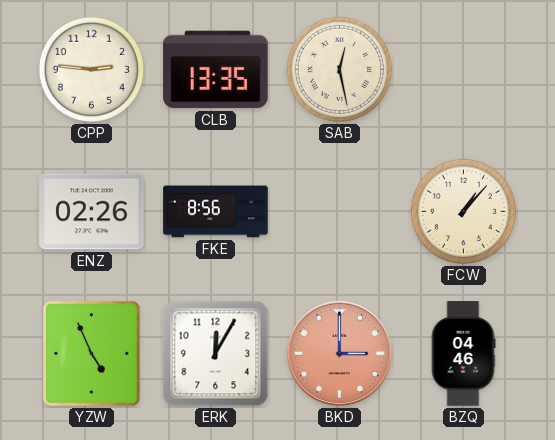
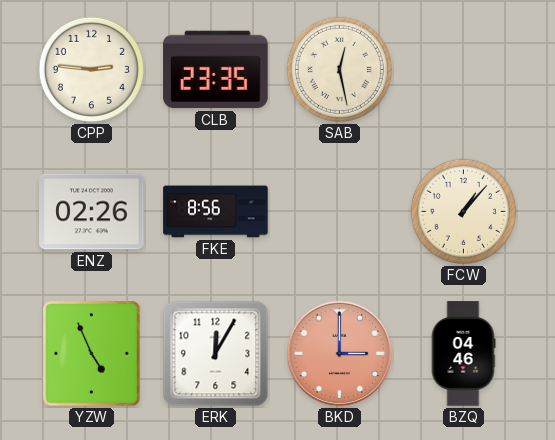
CLB: 13:35 -> 23:35
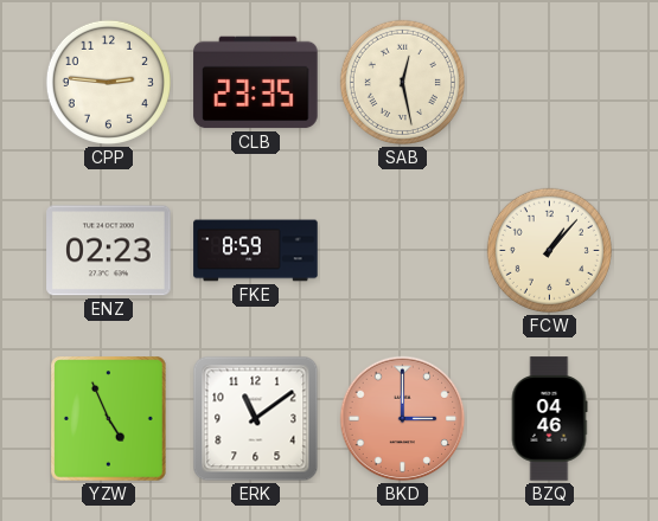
ENZ: 02:26 -> 02:23
FKE: 8:56 -> 8:59
ERK: 12:05 -> 11:09
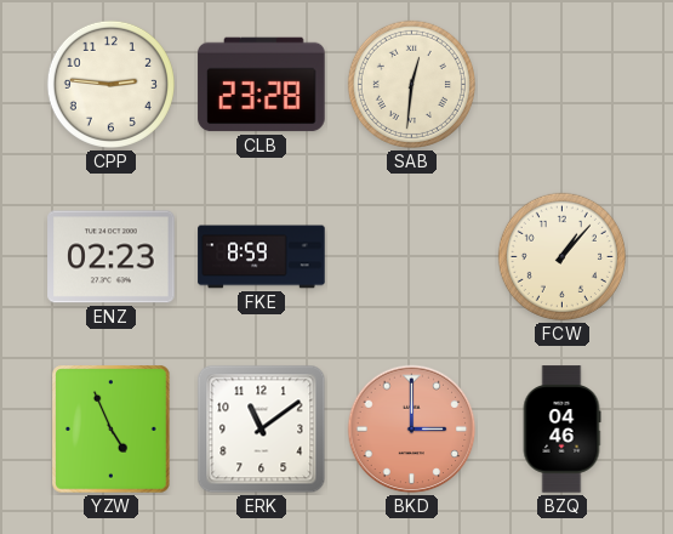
CLB: 23:35 -> 23:28
SAB: 12:28 -> 12:31
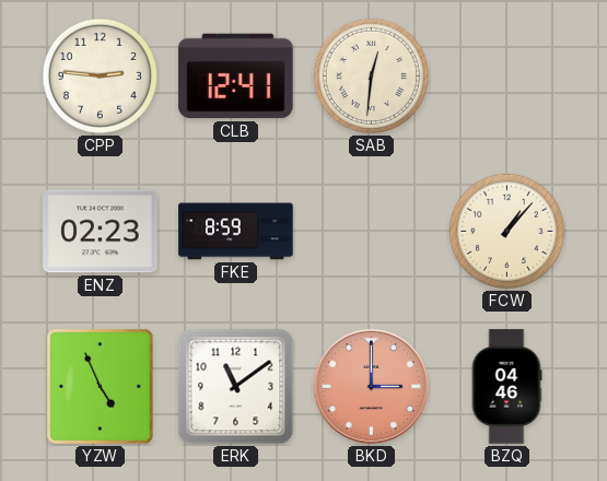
CLB: 23:28 -> 12:41
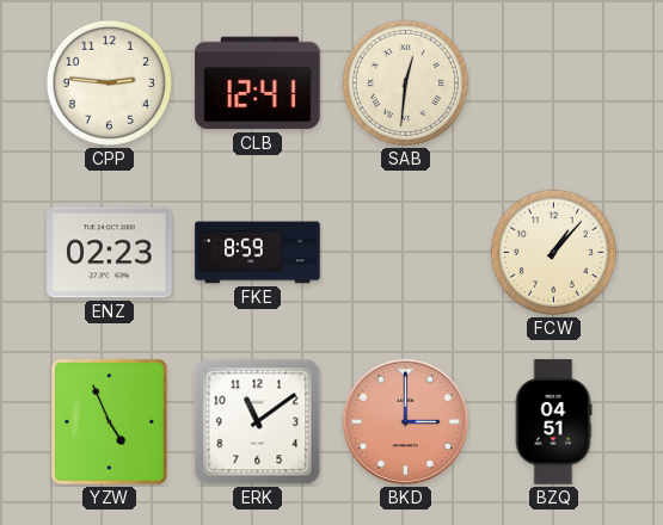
BZQ: 04:46 -> 04:51
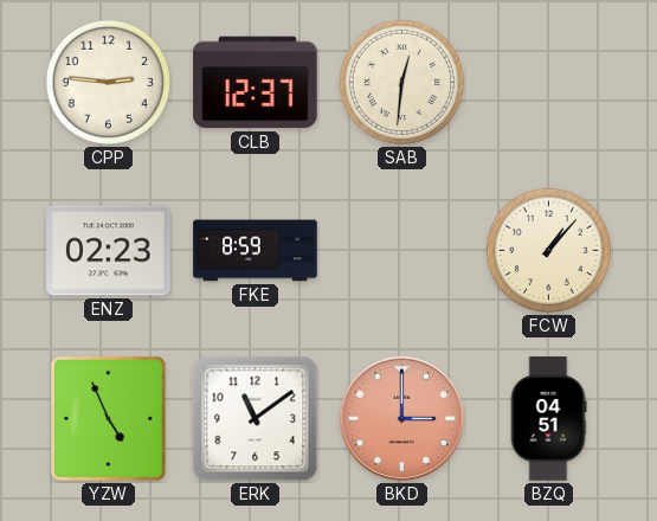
CLB: 12:41 -> 12:37
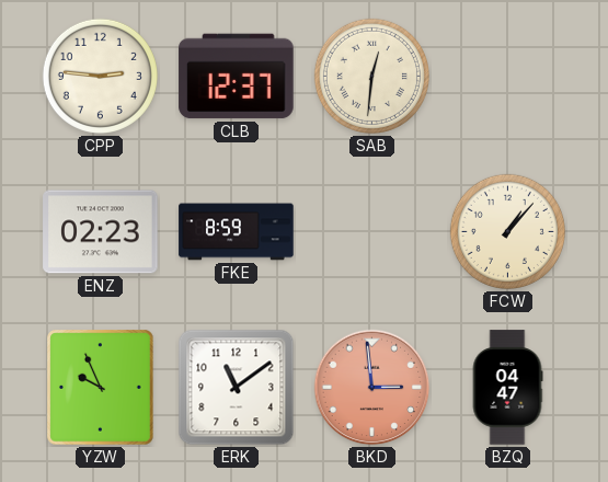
YZW: 4:56 -> 9:56
BKD: 3:00 -> 2:59
BZQ: 04:51 -> 04:47
